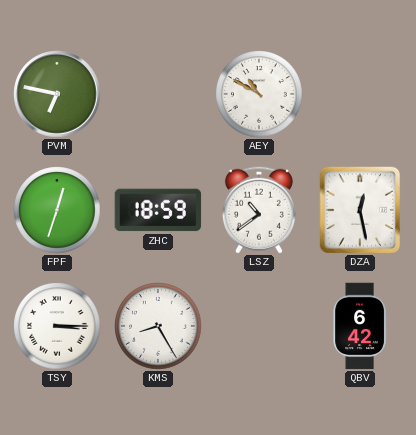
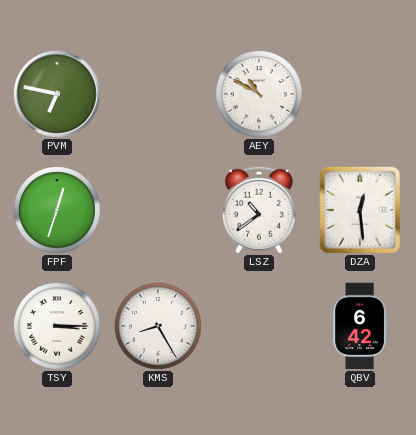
ZHC: 18:59 -> none
DZA: 12:28 -> 12:29
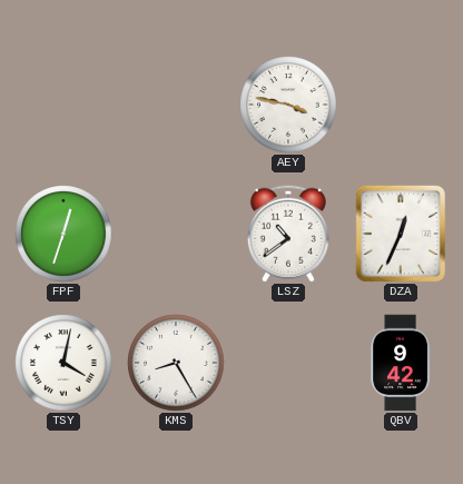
PVM: 6:47 -> none
AEY: 10:50 -> 3:47
DZA: 12:29 -> 12:34
TSY: 3:15 -> 4:02
QBV: 6:42 -> 9:42
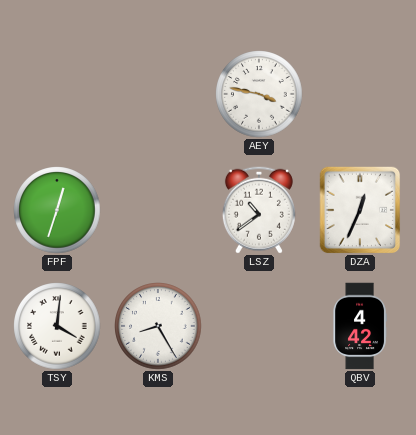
TSY: 4:02 -> 4:01
QBV: 9:42 -> 4:42
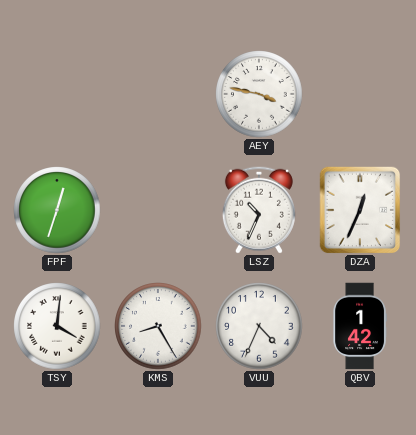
LSZ: 10:39 -> 10:34
VUU: none -> 4:34
QBV: 4:42 -> 1:42
